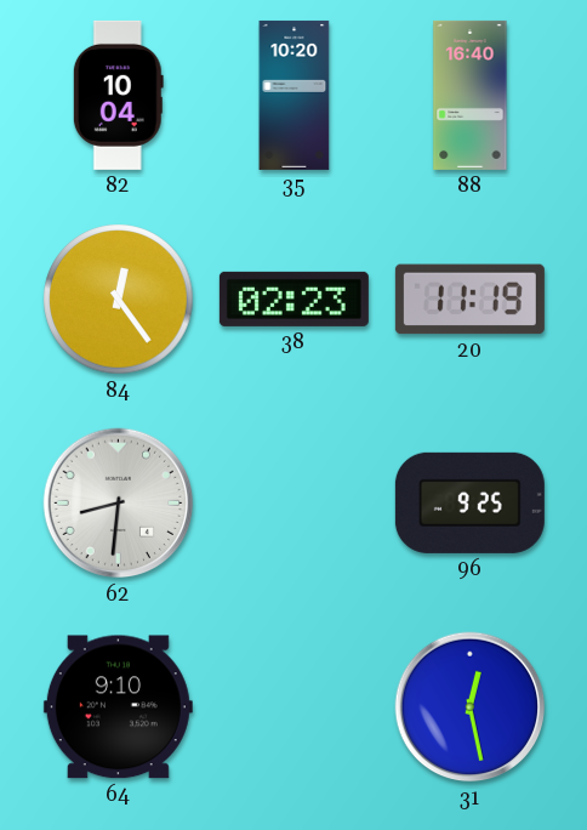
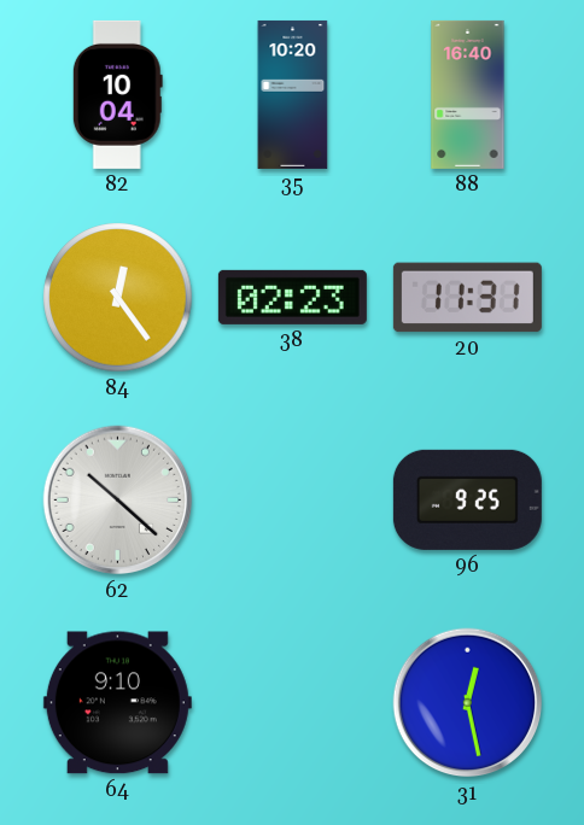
20: 11:19 -> 11:31
62: 8:31 -> 10:22
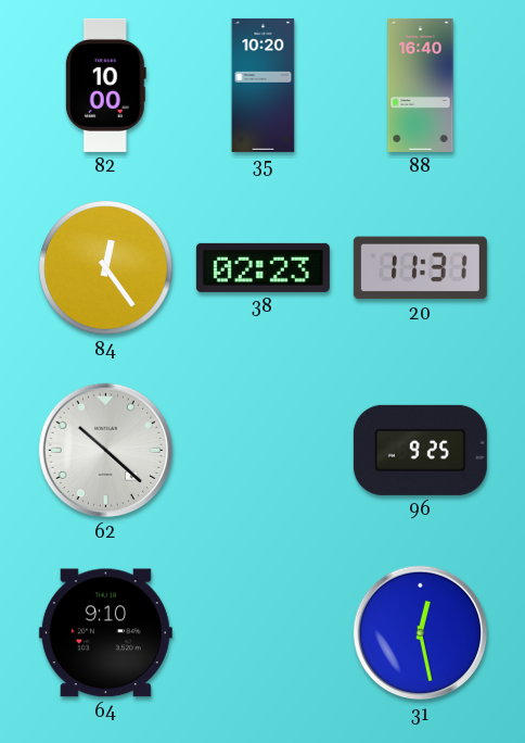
82: 10:04 -> 10:00
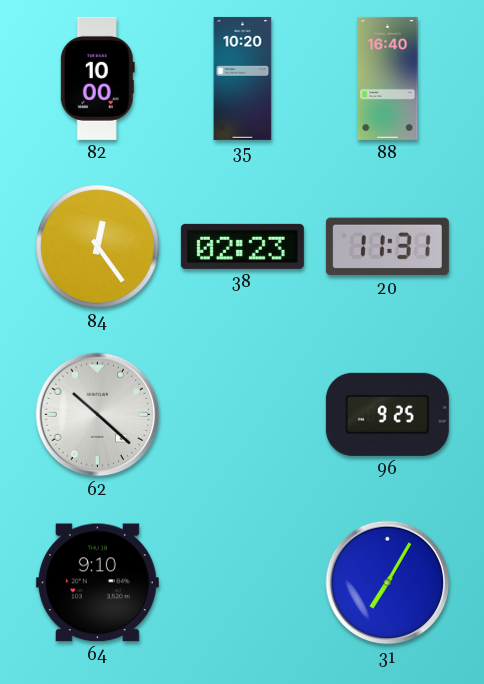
31: 12:28 -> 7:05
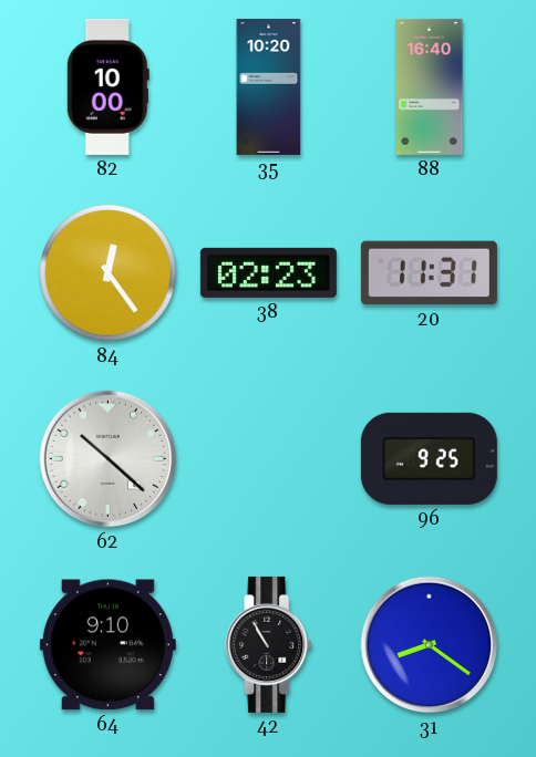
42: none -> 10:55
31: 7:05 -> 8:21
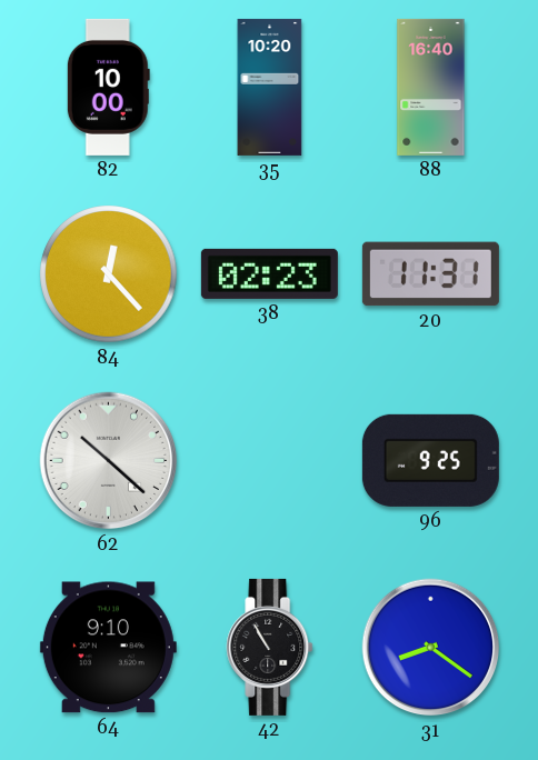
84: 12:24 -> 12:23
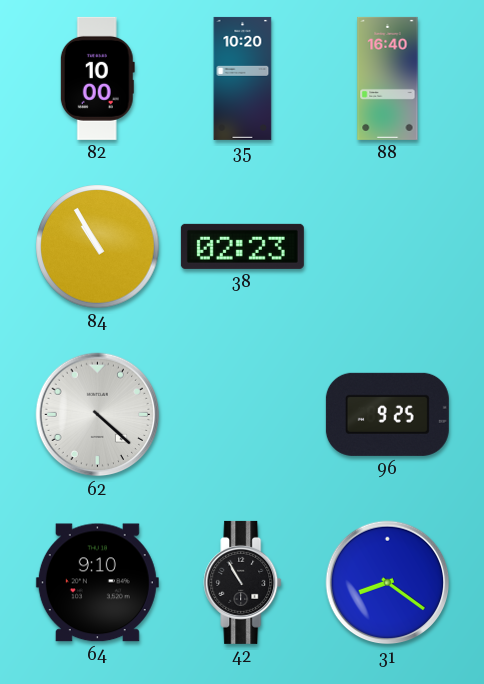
84: 12:23 -> 10:55
20: 11:31 -> none
62: 10:22 -> 4:22
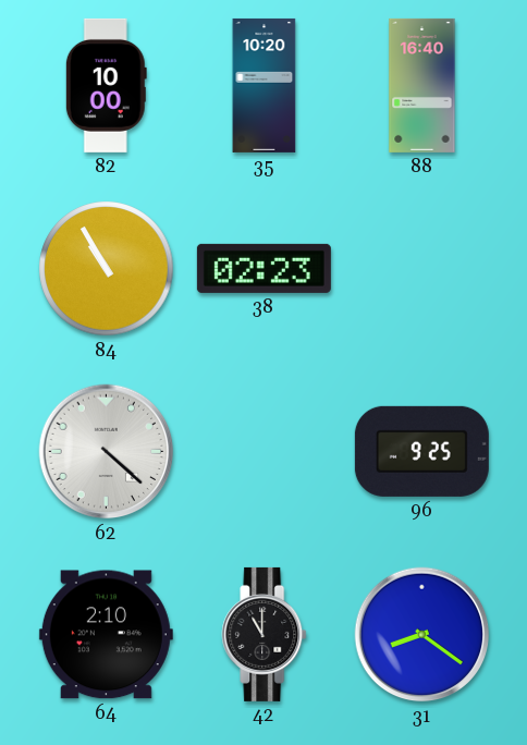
64: 9:10 -> 2:10
42: 10:55 -> 11:00
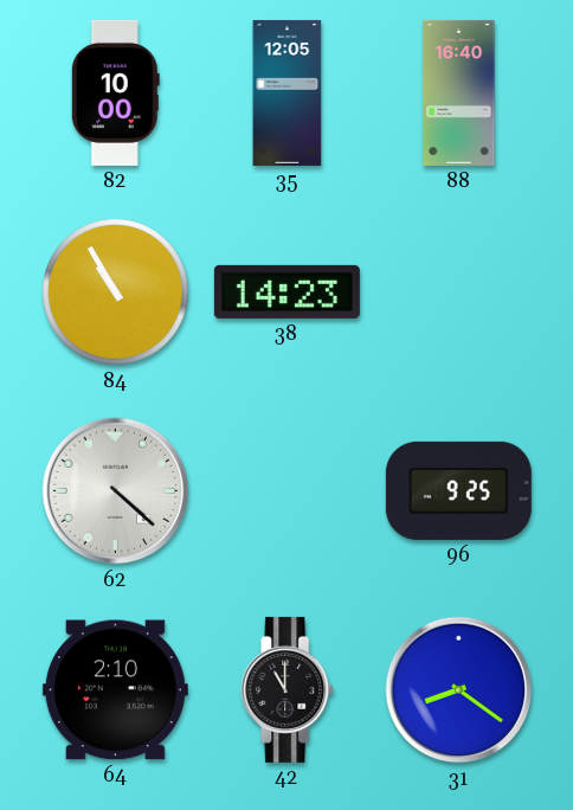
35: 10:20 -> 12:05
38: 02:23 -> 14:23
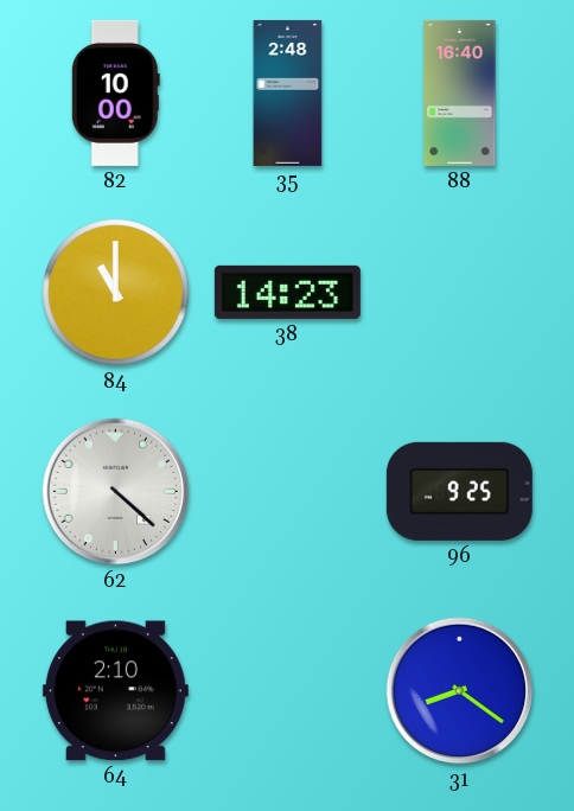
35: 12:05 -> 2:48
84: 10:55 -> 11:00
42: 11:00 -> none
